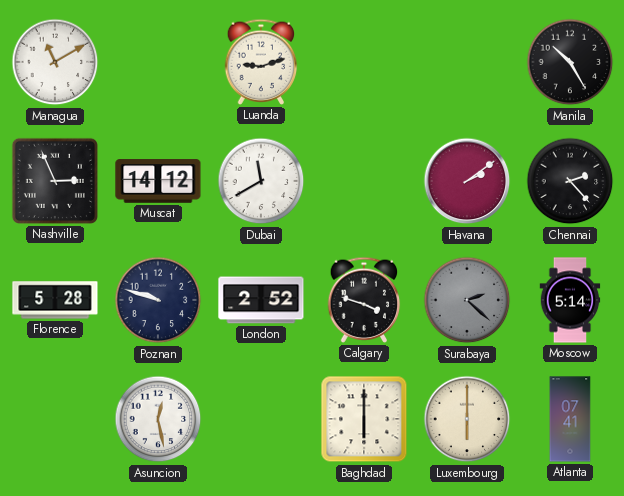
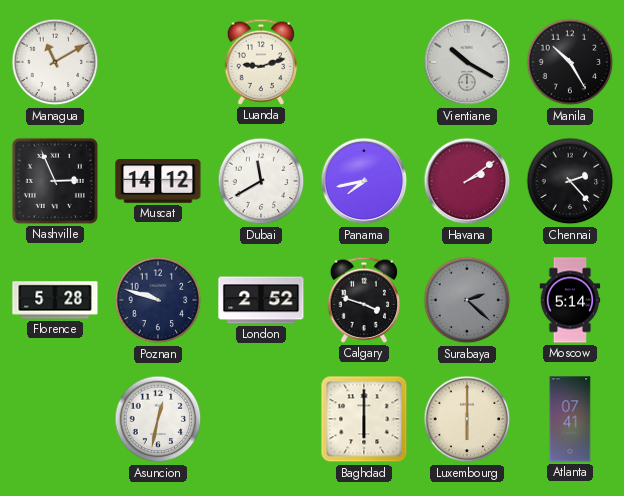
Vientiane: none -> 10:20
Panama: none -> 7:43
Asuncion: 12:28 -> 12:32
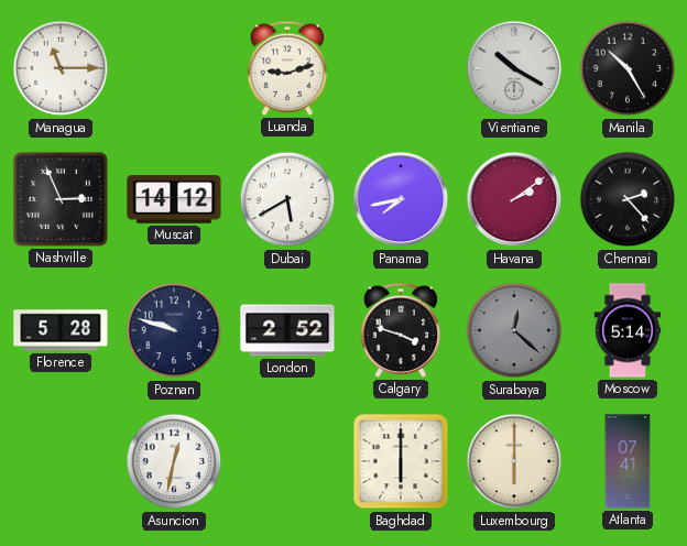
Managua: 11:10 -> 11:15
Dubai: 11:40 -> 5:40
Surabaya: 2:22 -> 12:22
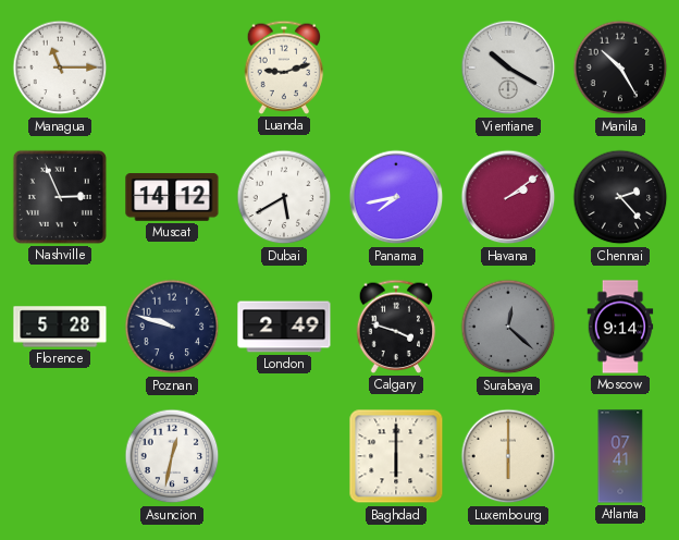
London: 2:52 -> 2:49
Moscow: 5:14 -> 9:14
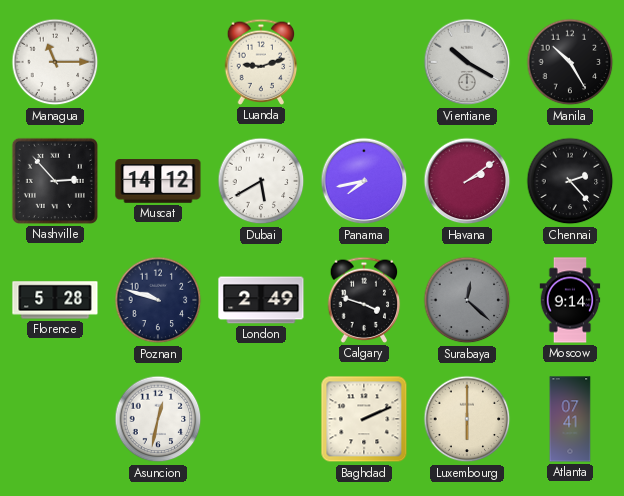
Nashville: 2:56 -> 2:53
Baghdad: 6:00 -> 2:11
